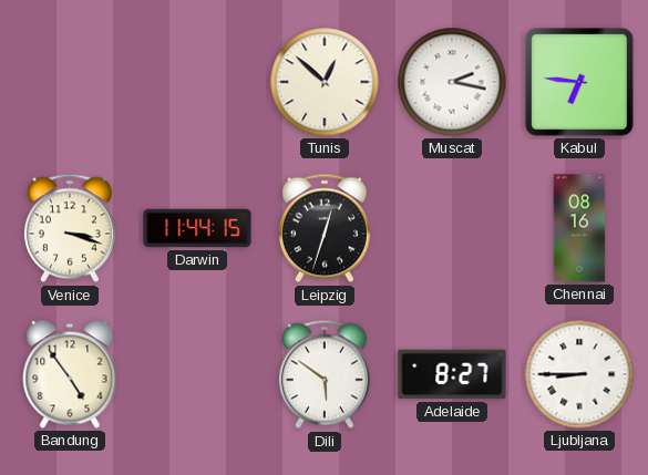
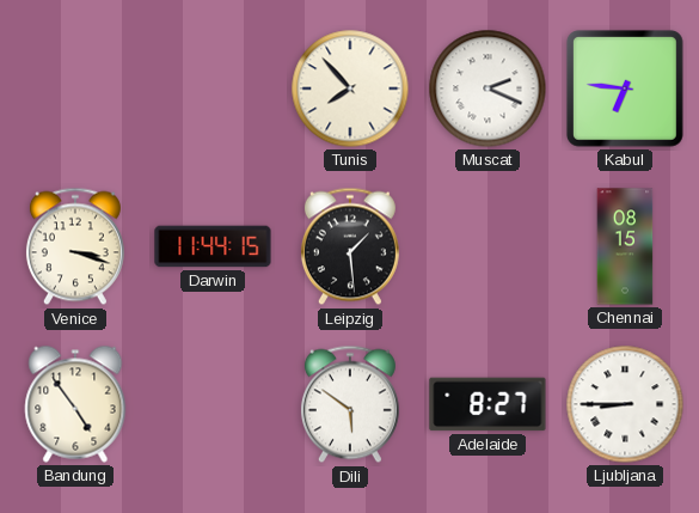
Tunis: 12:52 -> 7:53
Muscat: 2:17 -> 2:19
Leipzig: 12:33 -> 1:29
Chennai: 08:16 -> 08:15
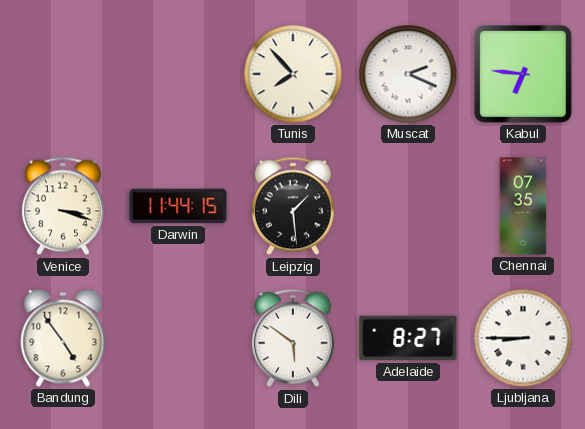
Chennai: 08:15 -> 07:35
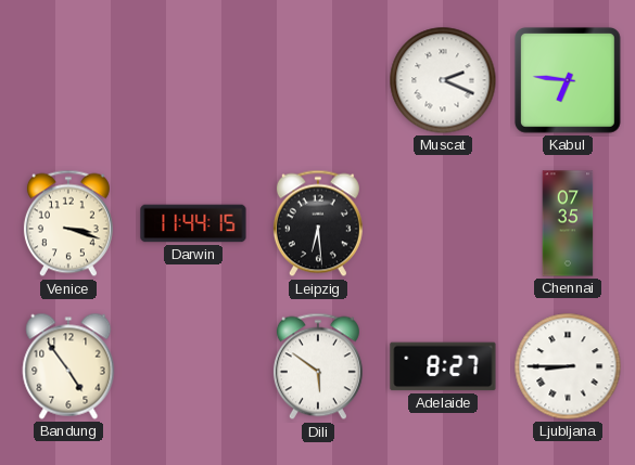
Tunis: 7:53 -> none
Leipzig: 1:29 -> 6:29
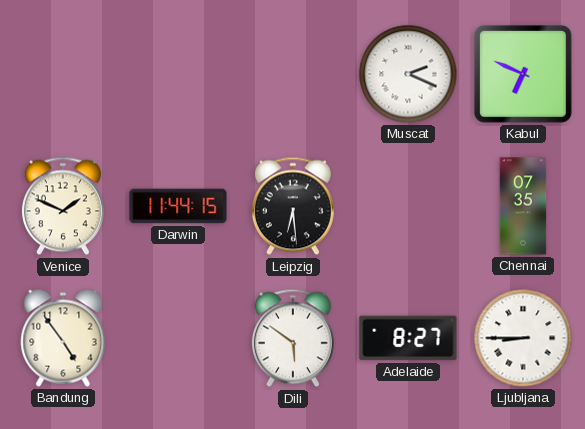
Kabul: 6:46 -> 6:49
Venice: 3:18 -> 1:49
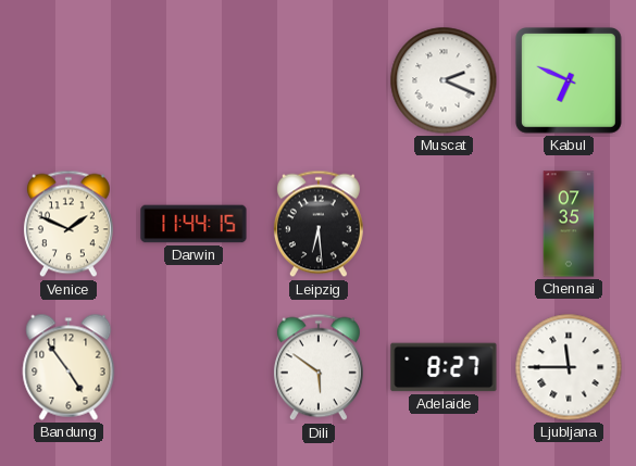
Ljubljana: 8:45 -> 11:45
